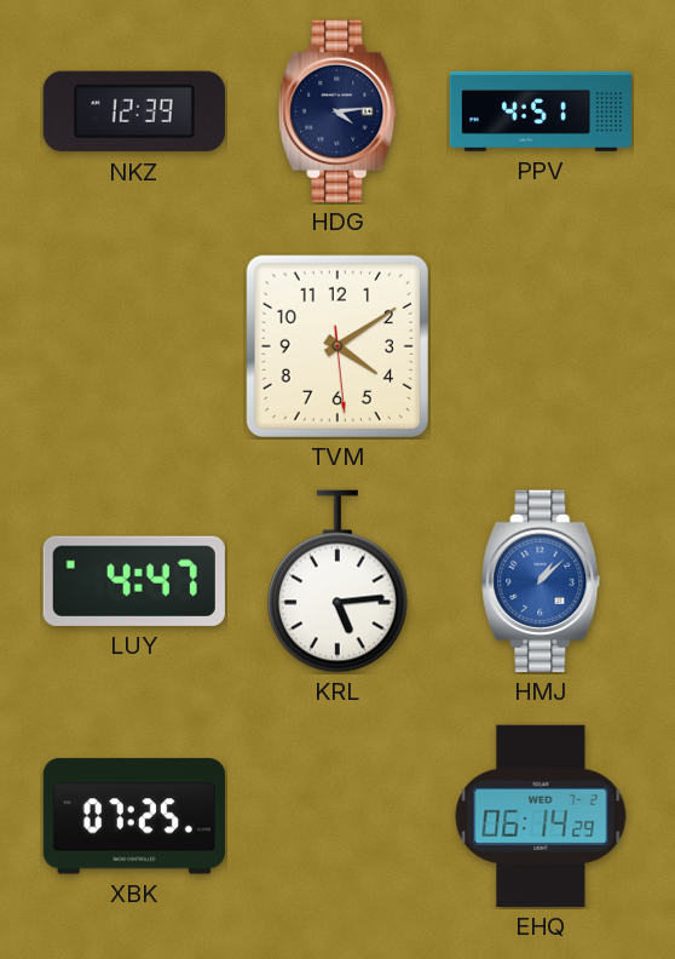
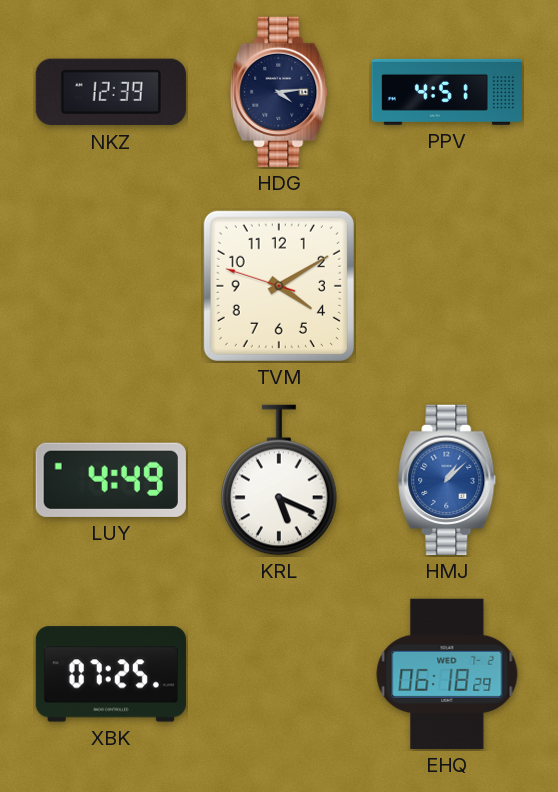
TVM: 4:09:29 -> 4:09:48
LUY: 4:47 -> 4:49
KRL: 5:14 -> 5:19
EHQ: 06:14 -> 06:18
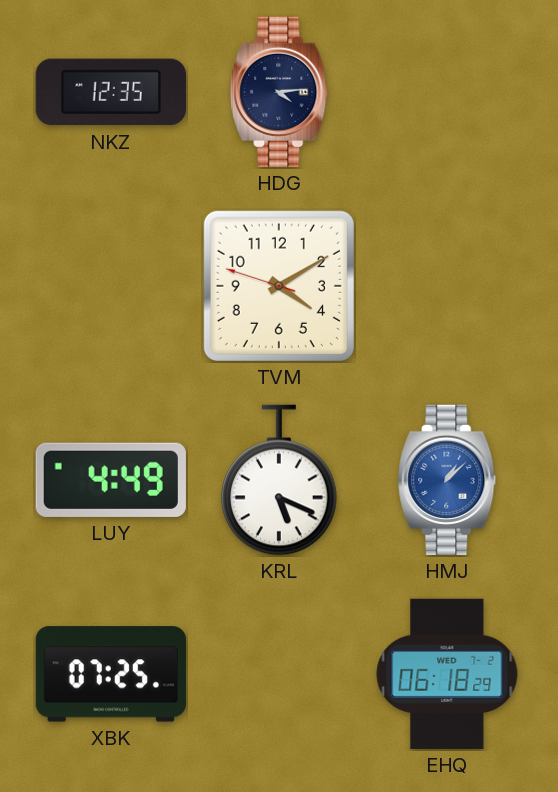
NKZ: 12:39 -> 12:35
PPV: 4:51 -> none
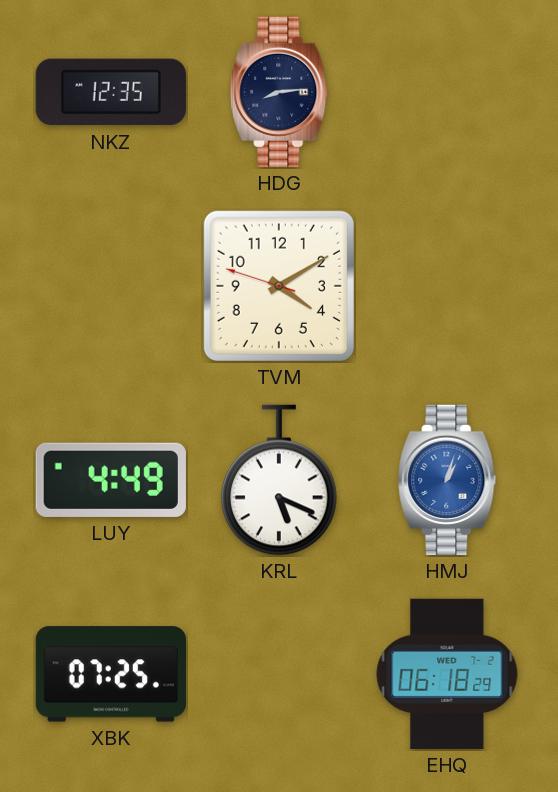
HDG: 4:14 -> 8:14
HMJ: 1:08 -> 1:03
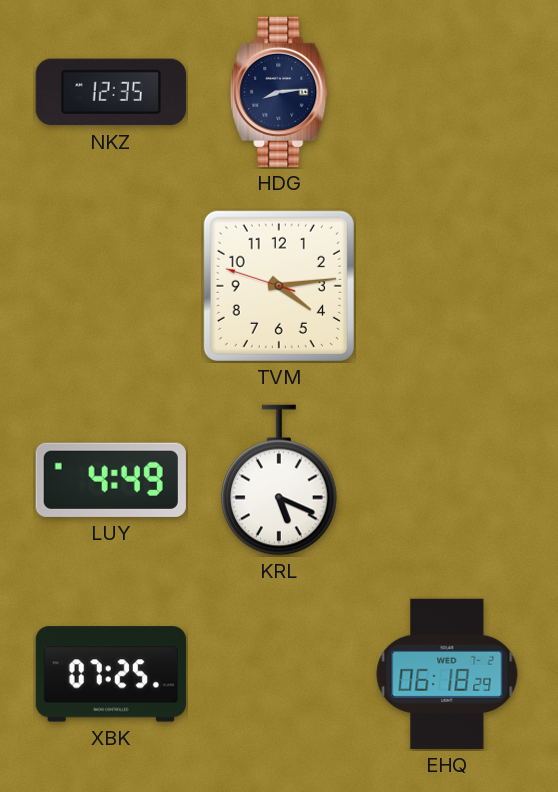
TVM: 4:09 -> 4:13
HMJ: 1:03 -> none
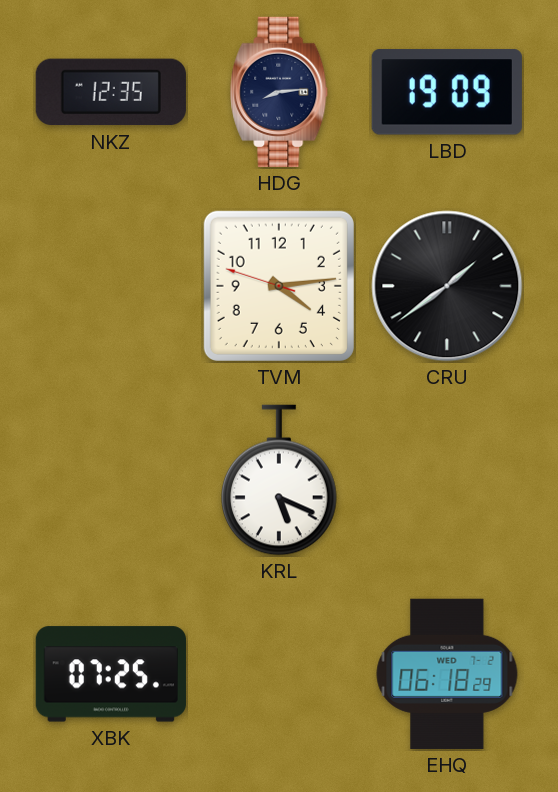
LBD: none -> 19:09
CRU: none -> 1:39
LUY: 4:49 -> none
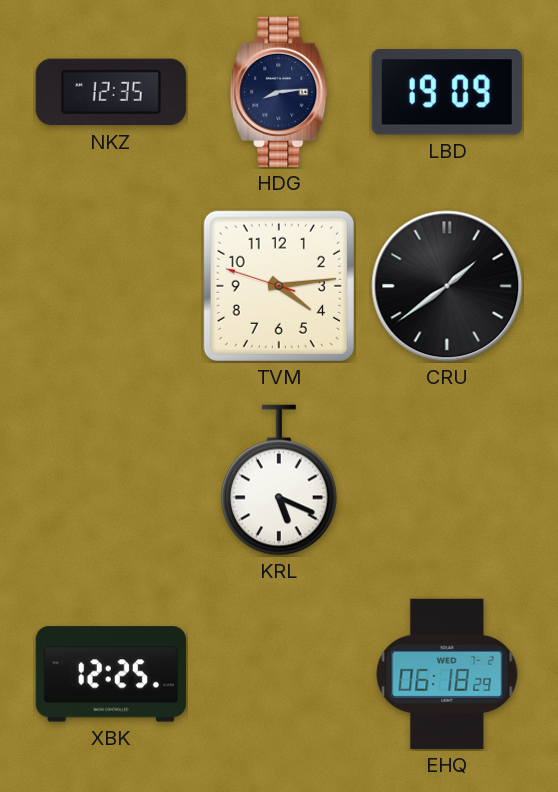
XBK: 07:25 -> 12:25
